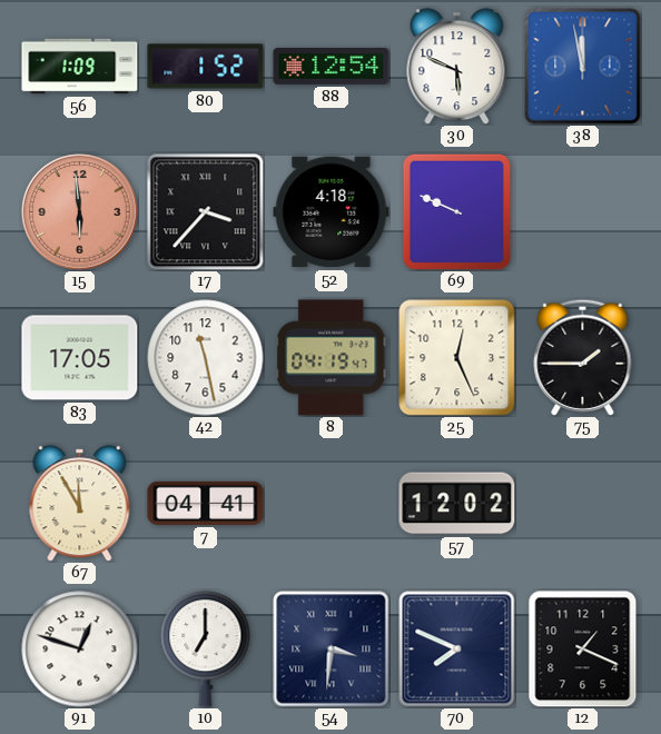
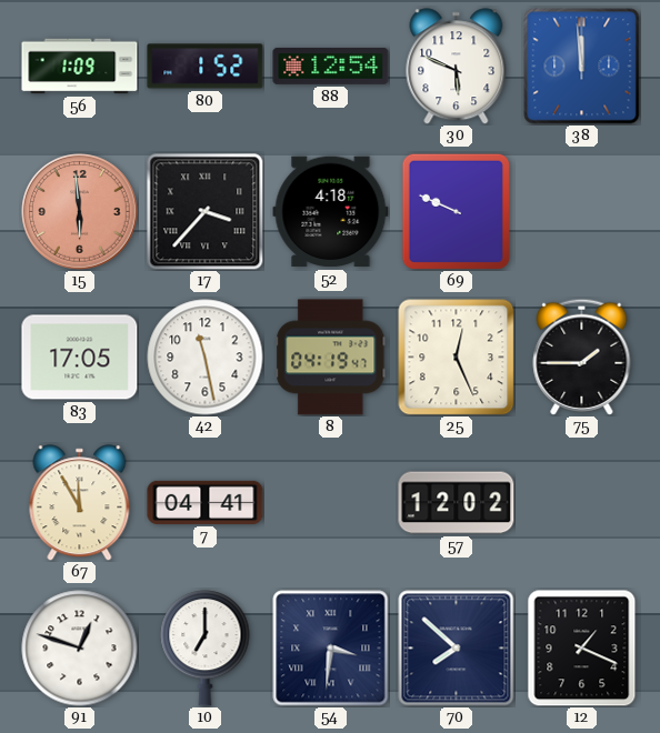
38: 11:58 -> 11:59
70: 7:49 -> 7:52
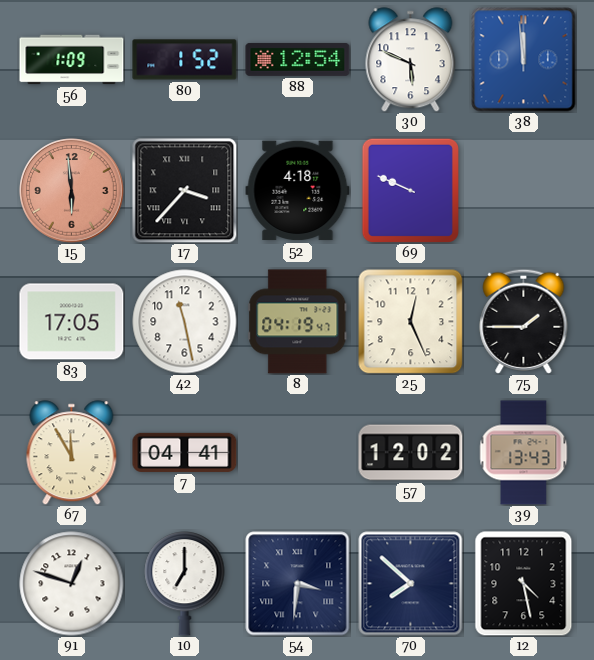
39: none -> 13:43
12: 1:19 -> 4:28
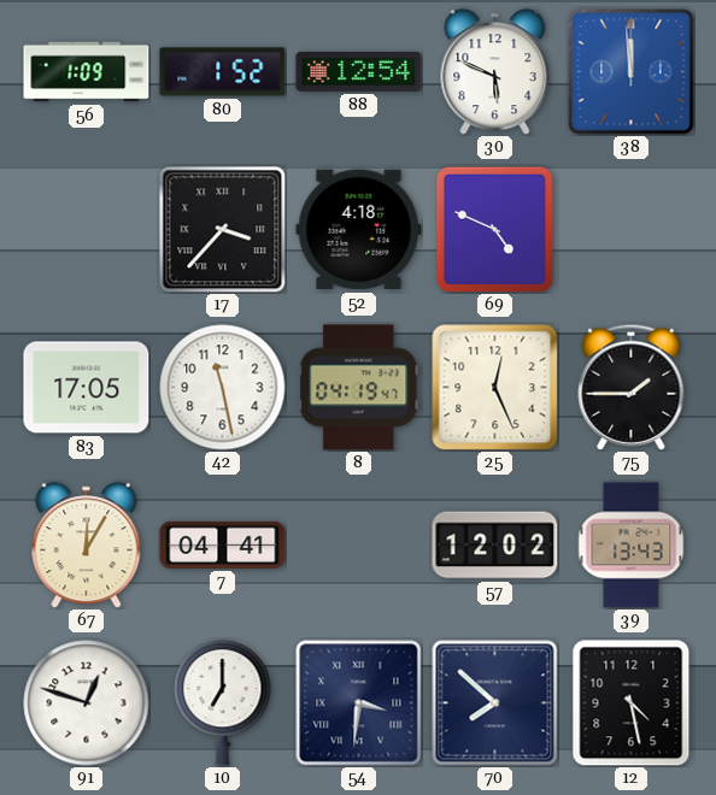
15: 5:59 -> none
69: 9:49 -> 4:49
67: 11:55 -> 12:05
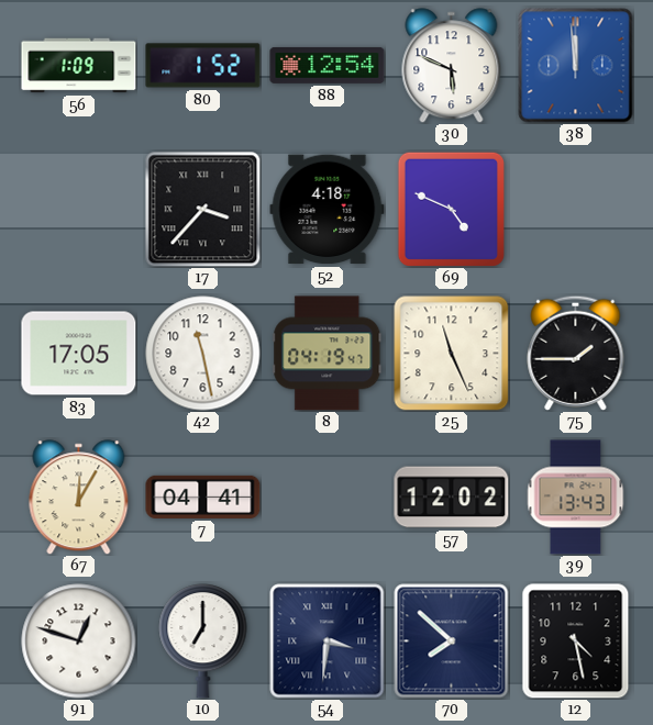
25: 12:26 -> 11:26
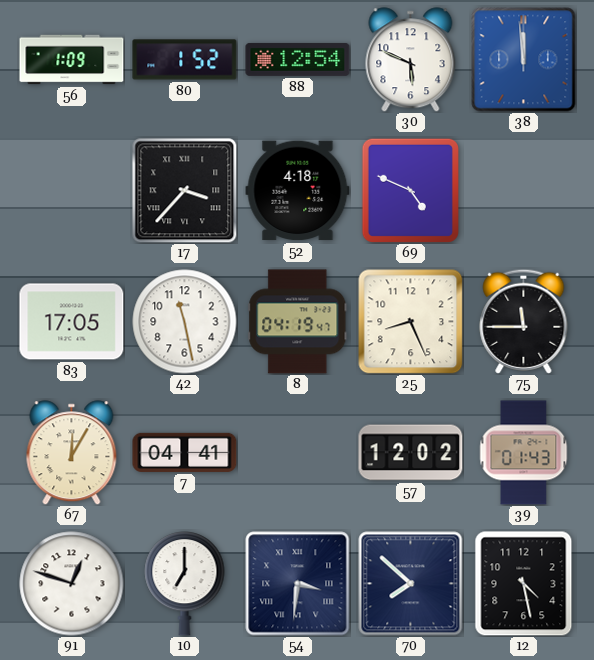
25: 11:26 -> 8:26
75: 1:45 -> 11:45
39: 13:43 -> 01:43
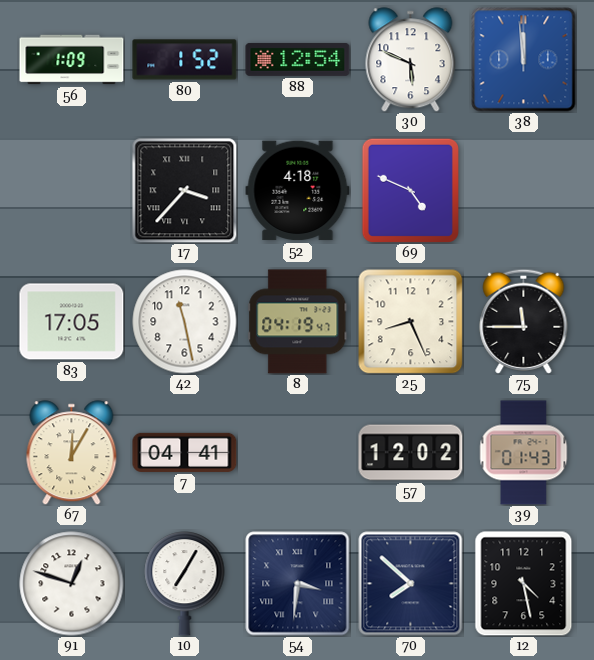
10: 7:00 -> 7:05
